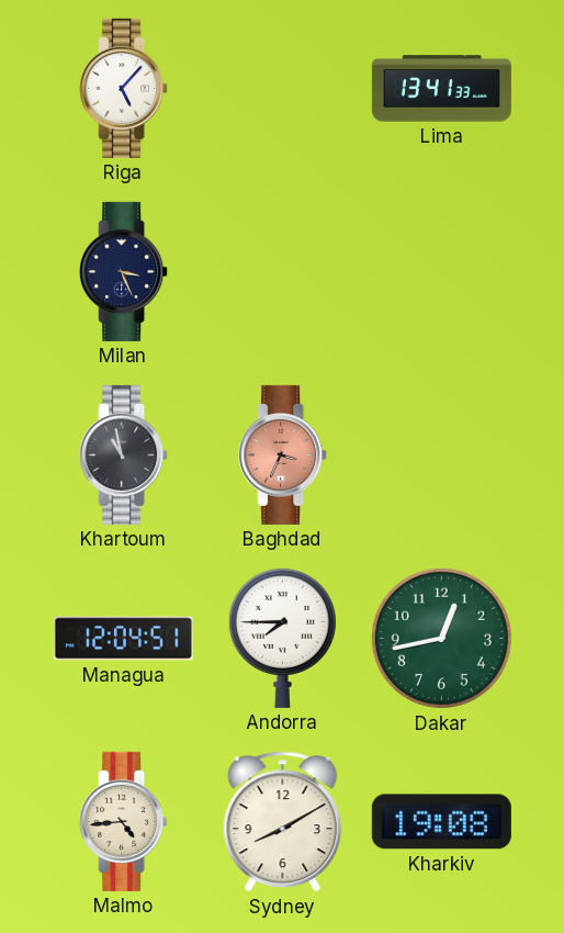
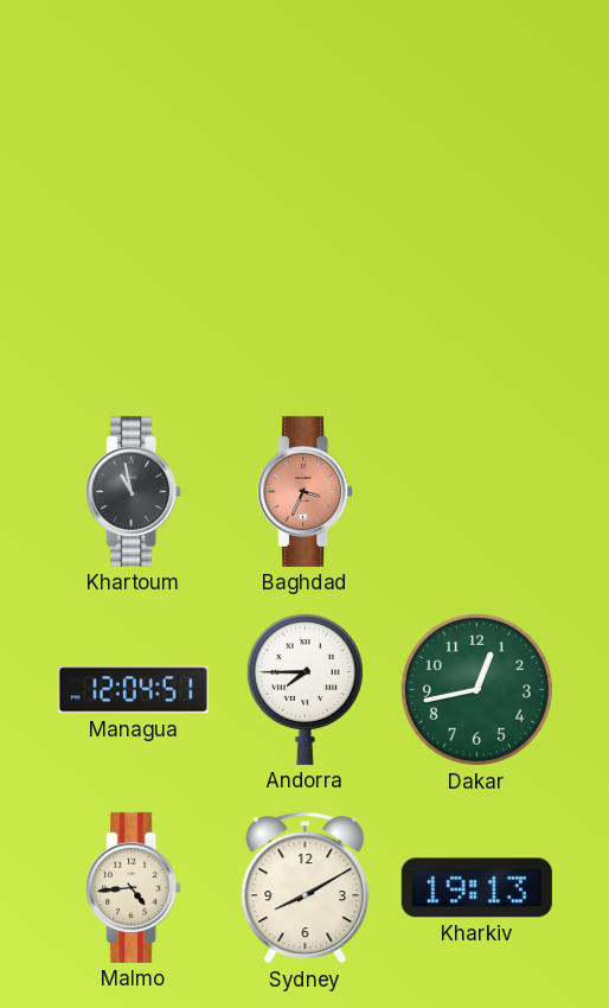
Riga: 5:07 -> none
Lima: 13:41 -> none
Milan: 3:26 -> none
Kharkiv: 19:08 -> 19:13
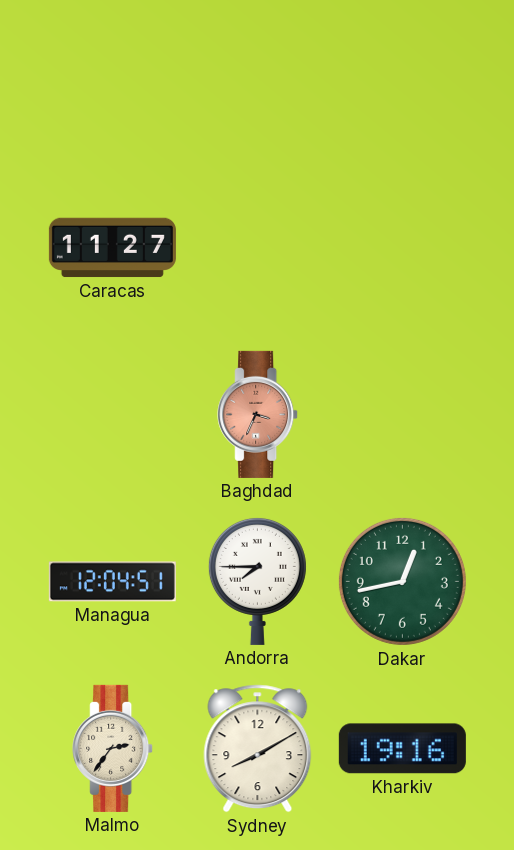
Caracas: none -> 11:27
Khartoum: 10:58 -> none
Malmo: 4:44 -> 2:36
Kharkiv: 19:13 -> 19:16
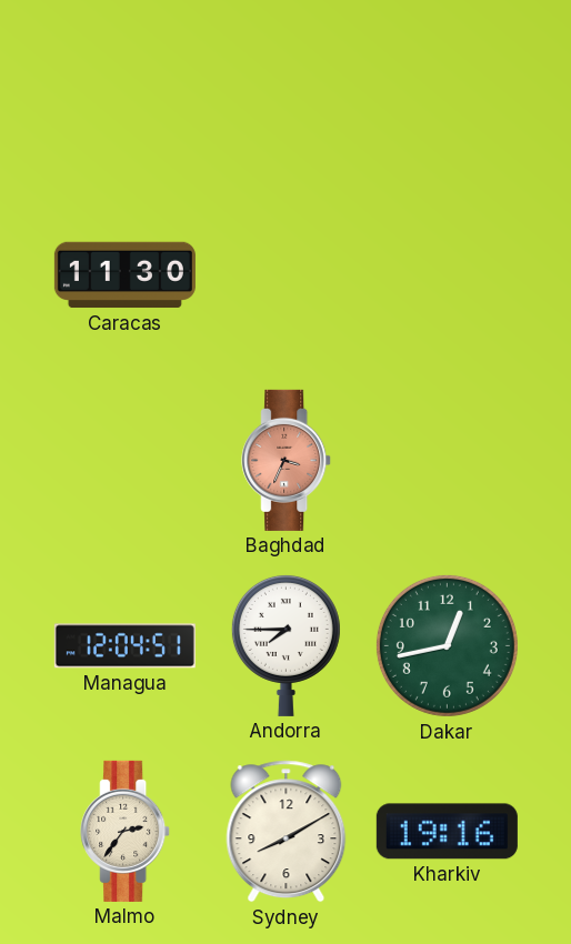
Caracas: 11:27 -> 11:30
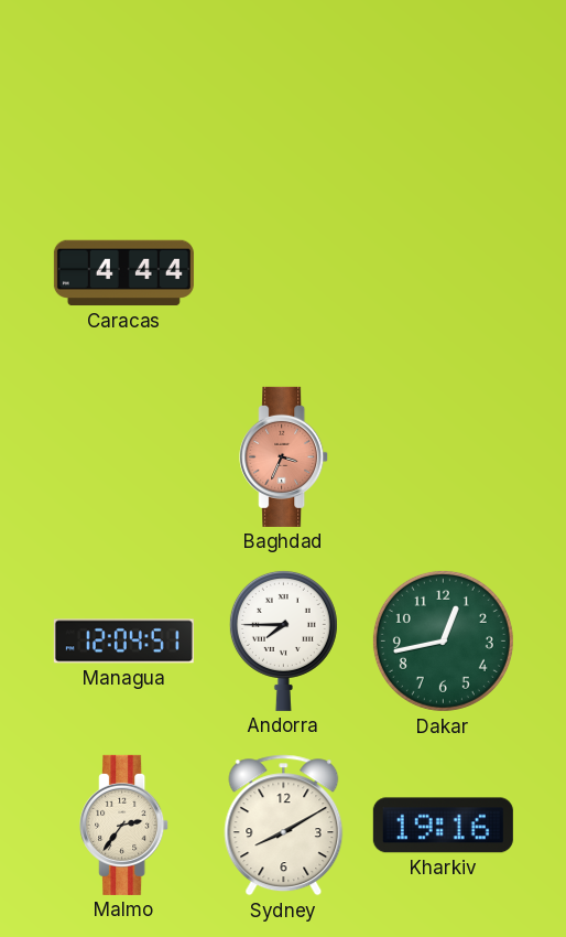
Caracas: 11:30 -> 4:44
